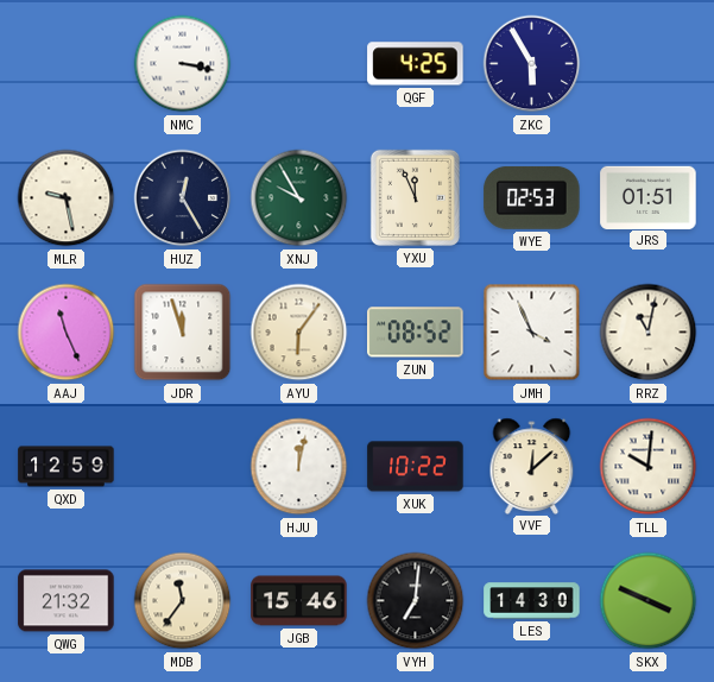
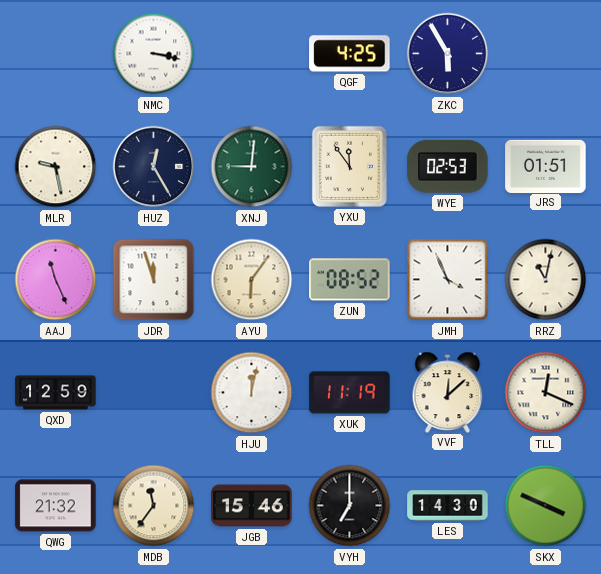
XNJ: 9:55 -> 9:01
YXU: 11:56 -> 11:54
XUK: 10:22 -> 11:19
TLL: 10:01 -> 12:19
VYH: 7:01 -> 7:00
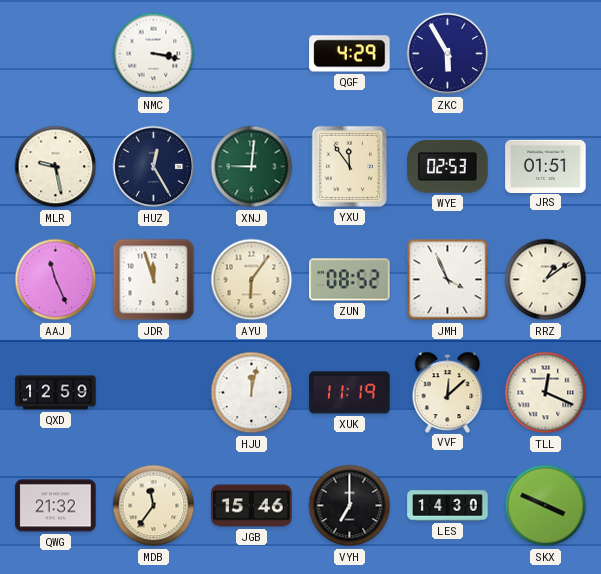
QGF: 4:25 -> 4:29
RRZ: 11:02 -> 1:09
